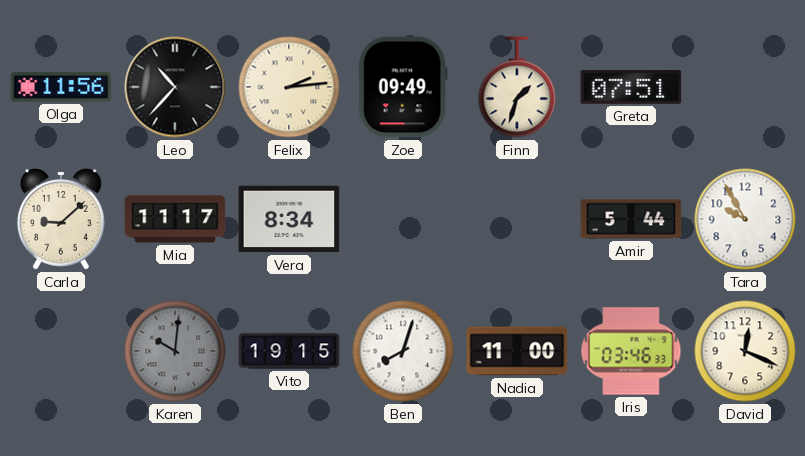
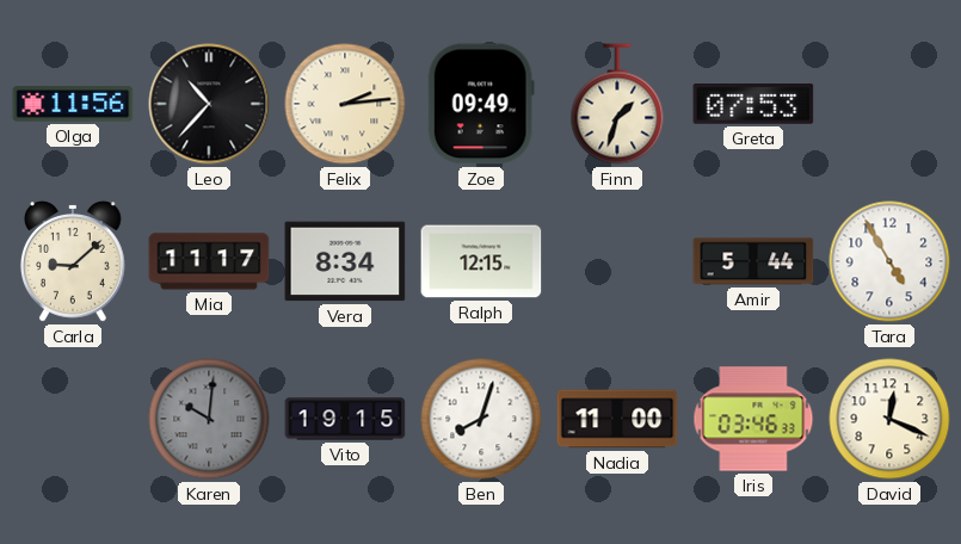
Greta: 07:51 -> 07:53
Ralph: none -> 12:15
Tara: 9:55 -> 4:55
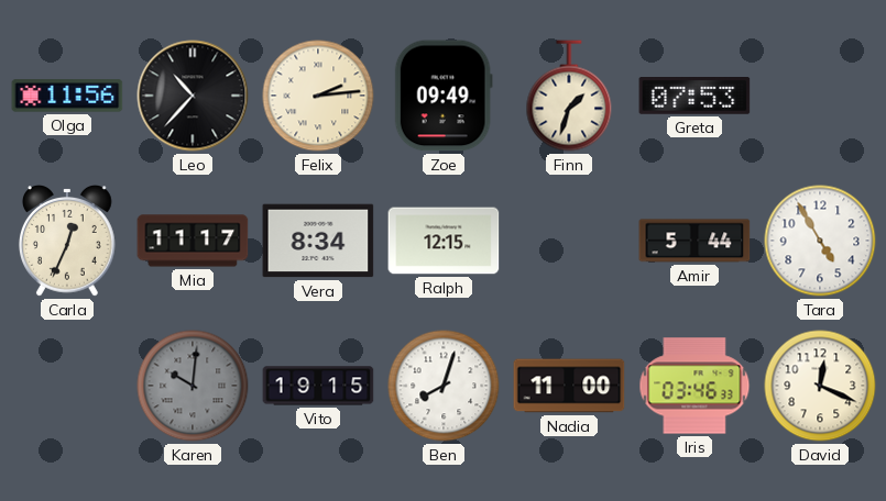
Carla: 9:08 -> 12:34
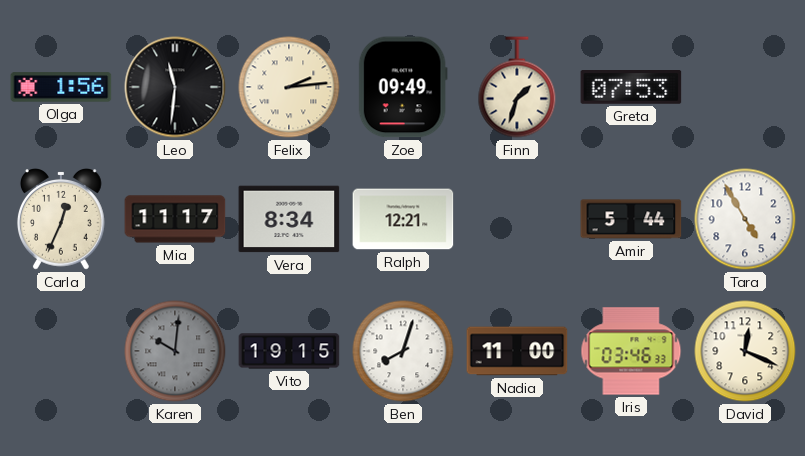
Olga: 11:56 -> 1:56
Leo: 10:37 -> 11:31
Ralph: 12:15 -> 12:21
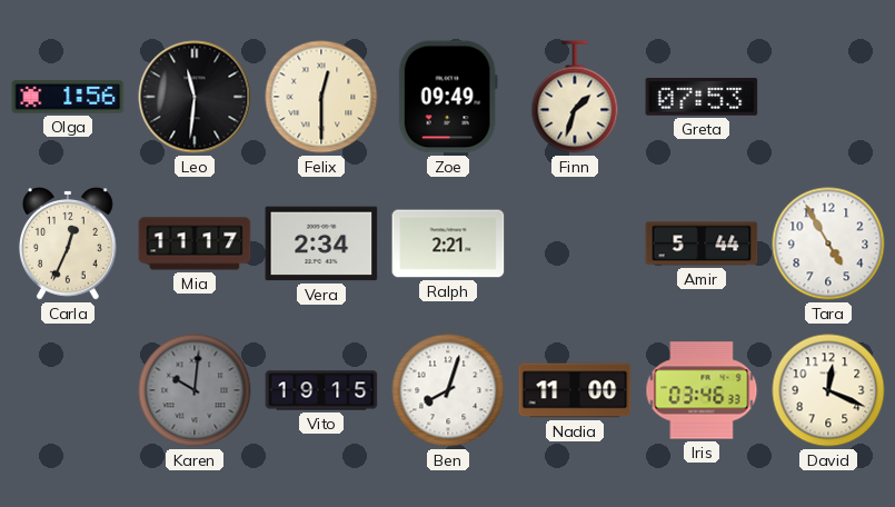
Felix: 2:14 -> 12:30
Vera: 8:34 -> 2:34
Ralph: 12:21 -> 2:21
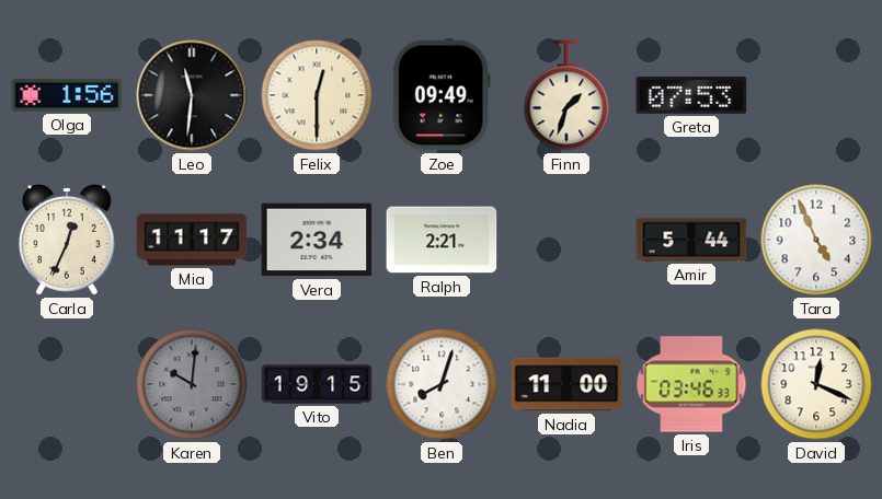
Tara: 4:55 -> 4:56
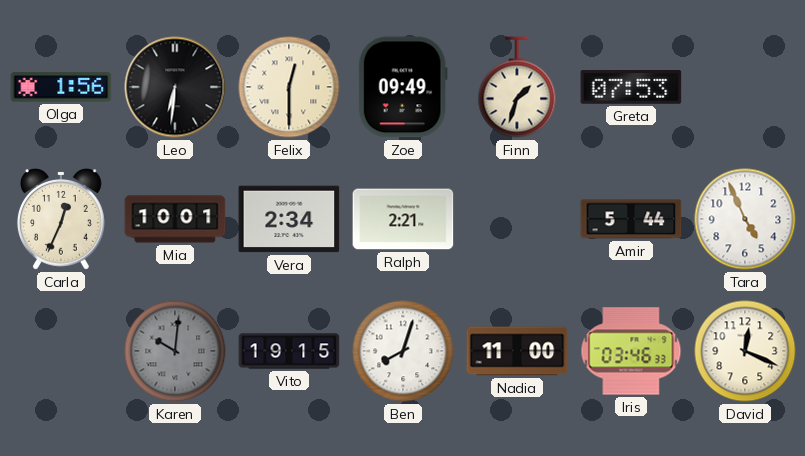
Leo: 11:31 -> 6:31
Mia: 11:17 -> 10:01
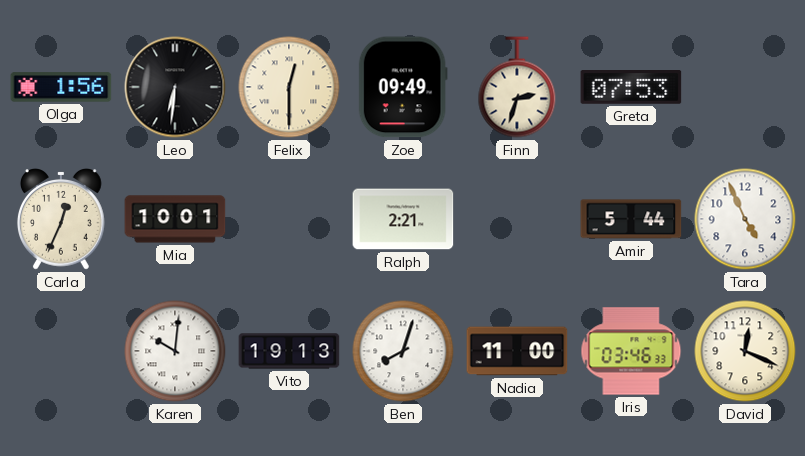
Finn: 1:33 -> 2:33
Vera: 2:34 -> none
Karen dial: grey -> white
Vito: 19:15 -> 19:13
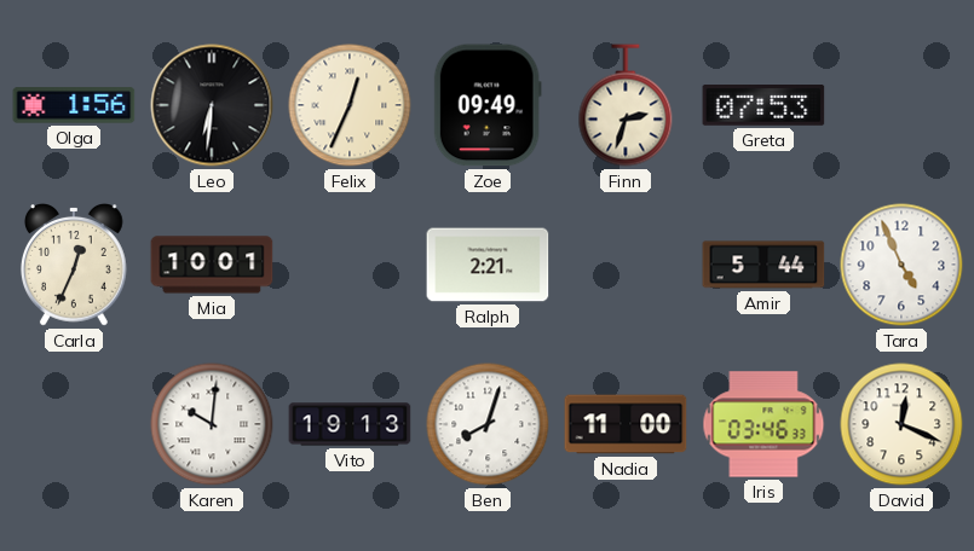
Felix: 12:30 -> 12:34
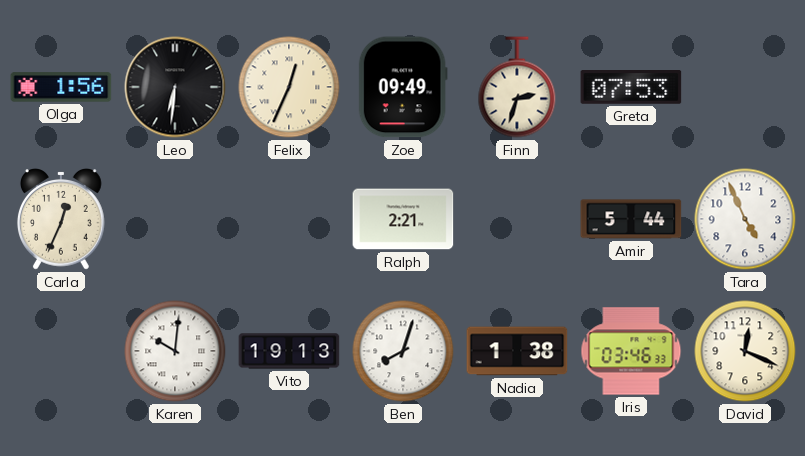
Mia: 10:01 -> none
Nadia: 11:00 -> 1:38
